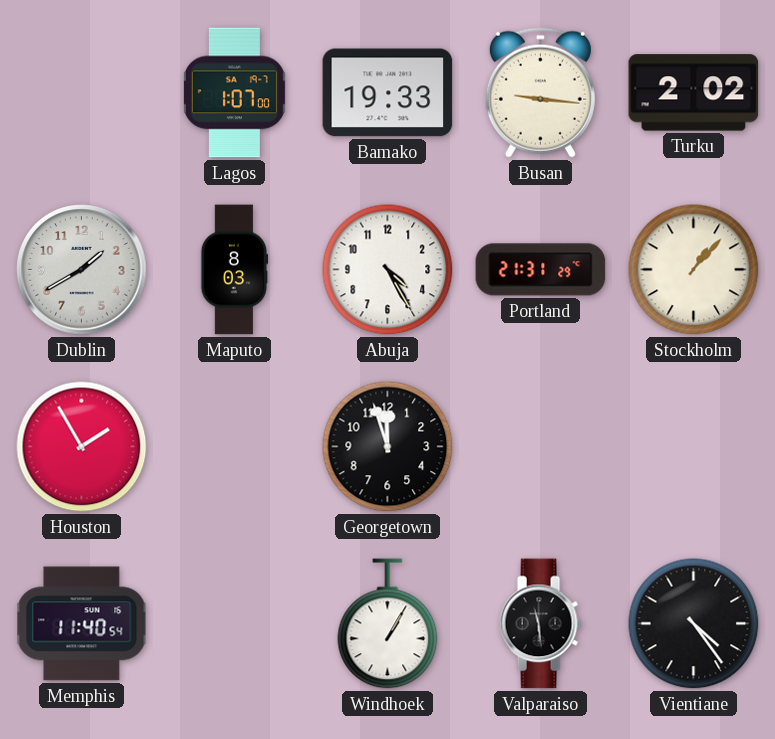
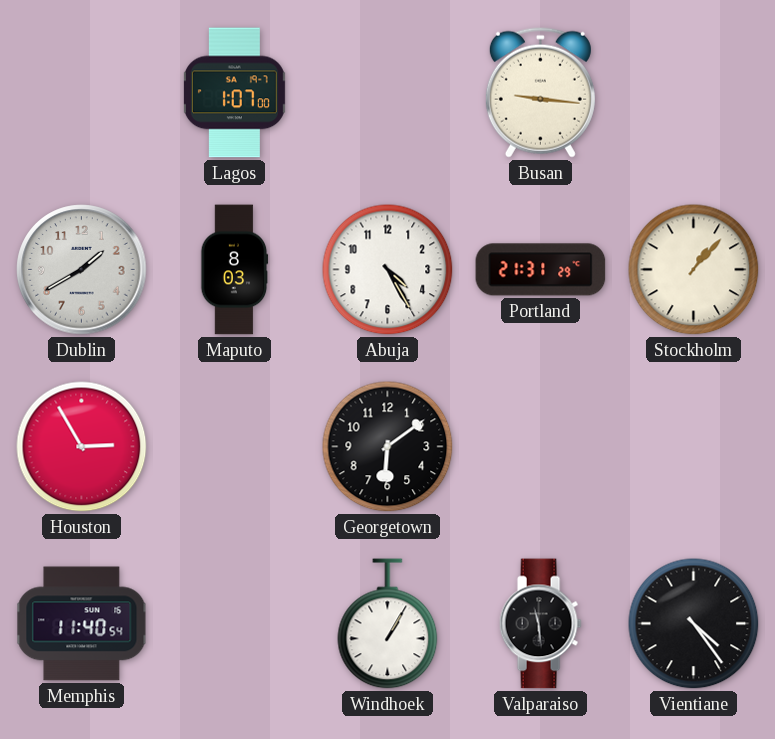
Bamako: 19:33 -> none
Turku: 2:02 -> none
Houston: 1:55 -> 2:55
Georgetown: 11:57 -> 6:09
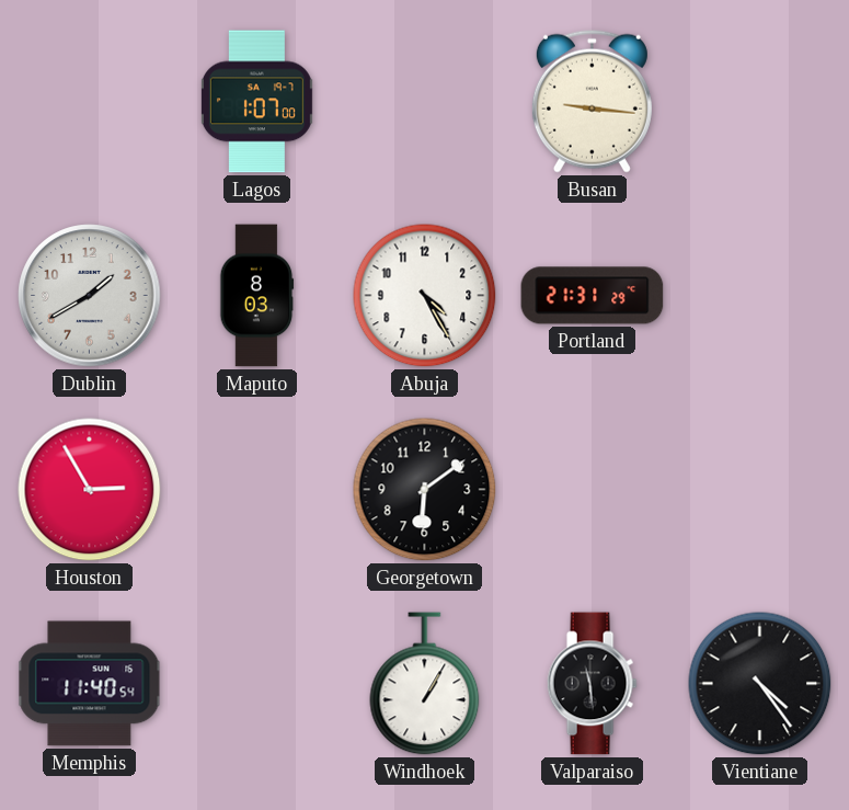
Stockholm: 1:07 -> none
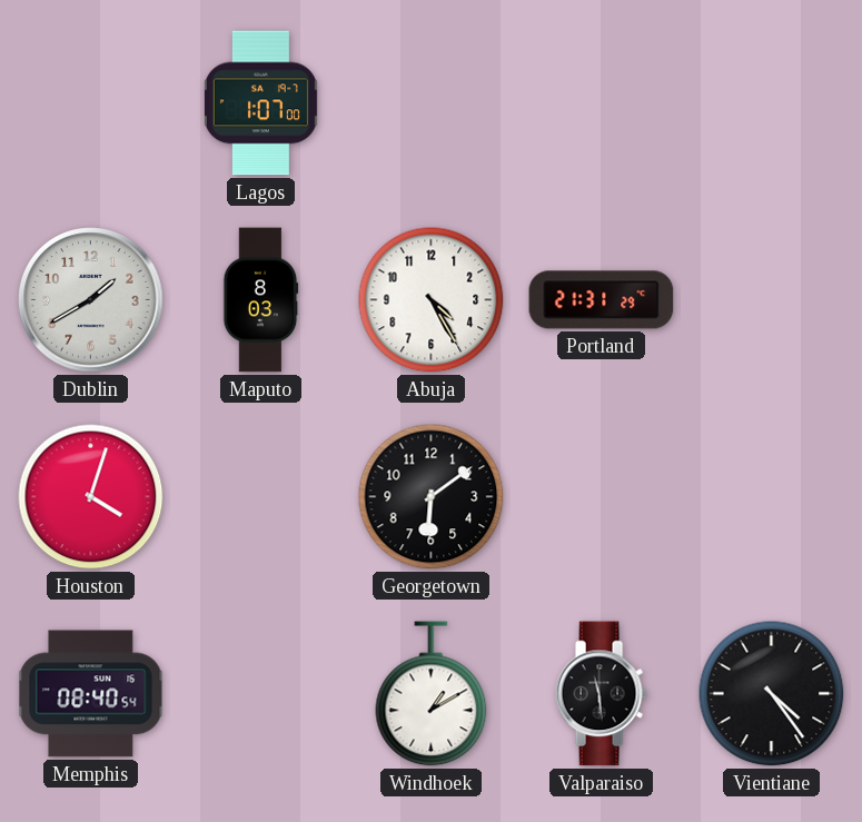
Busan: 9:16 -> none
Houston: 2:55 -> 4:03
Memphis: 11:40 -> 08:40
Windhoek: 1:05 -> 1:10
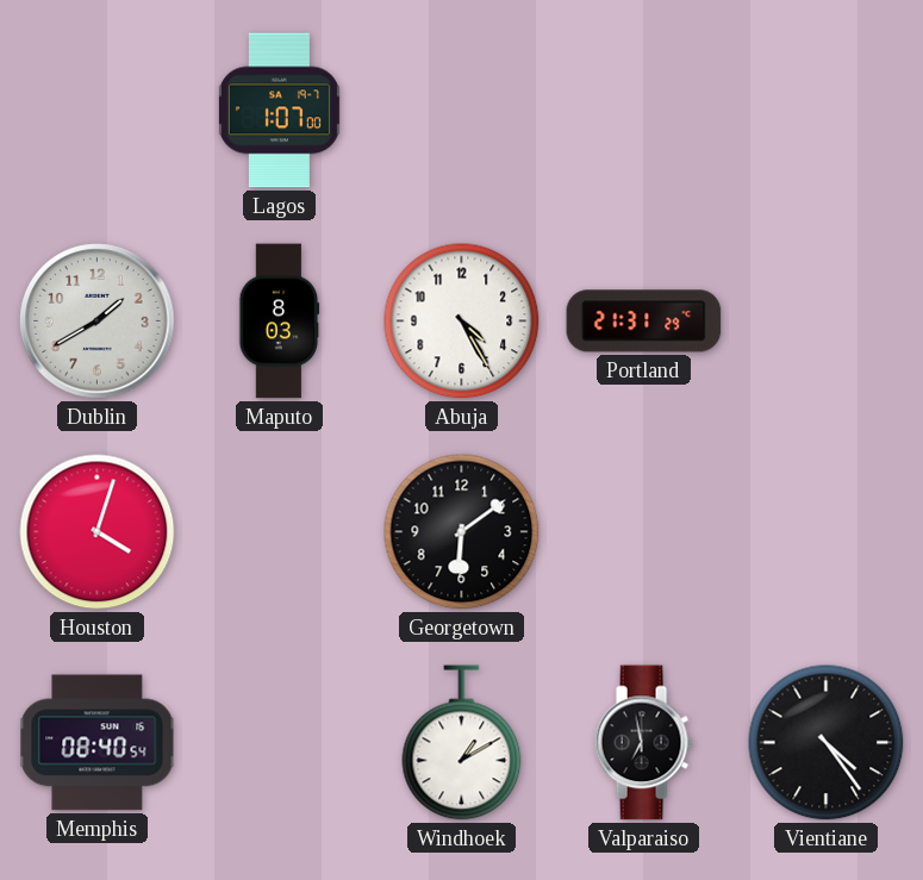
Valparaiso: 11:29 -> 6:58
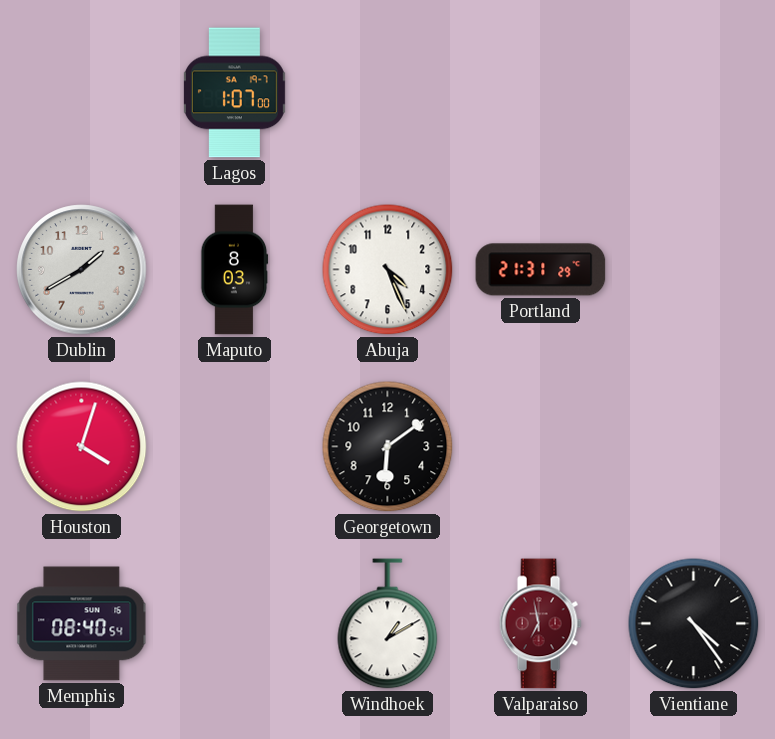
Abuja: 4:25 -> 4:26
Valparaiso dial: black -> burgundy
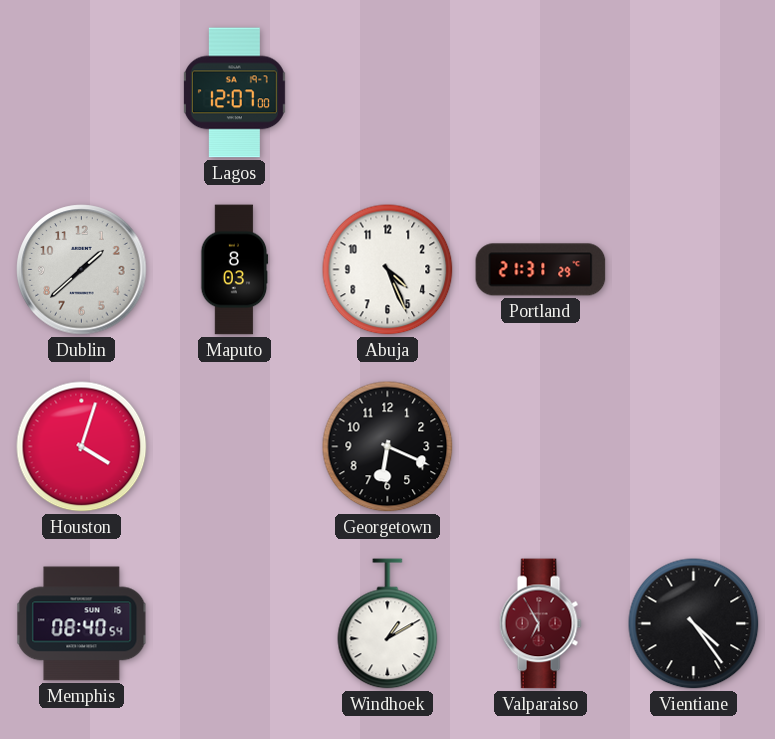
Lagos: 1:07 -> 12:07
Dublin: 1:40 -> 1:38
Georgetown: 6:09 -> 6:19
Valparaiso: 6:58 -> 6:55
